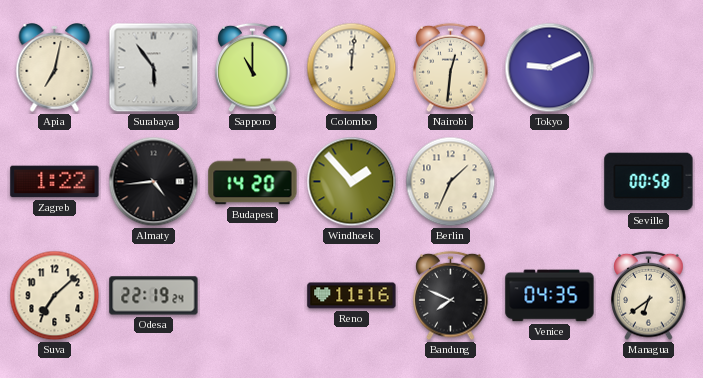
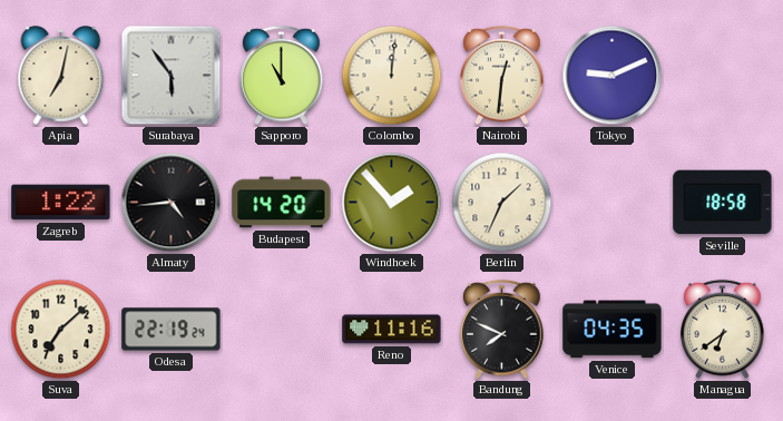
Seville: 00:58 -> 18:58
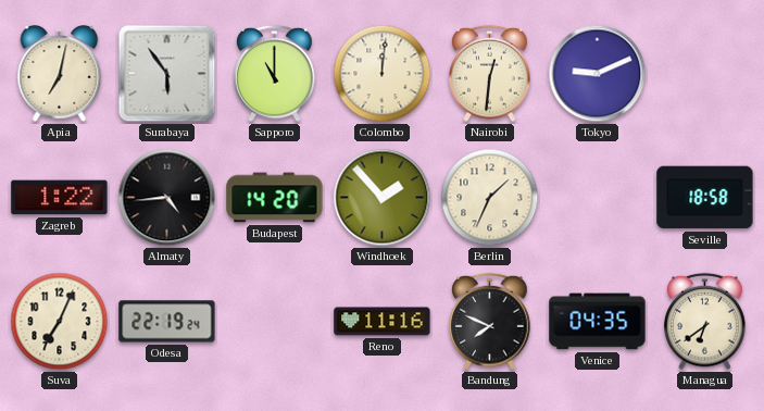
Suva: 7:08 -> 7:04
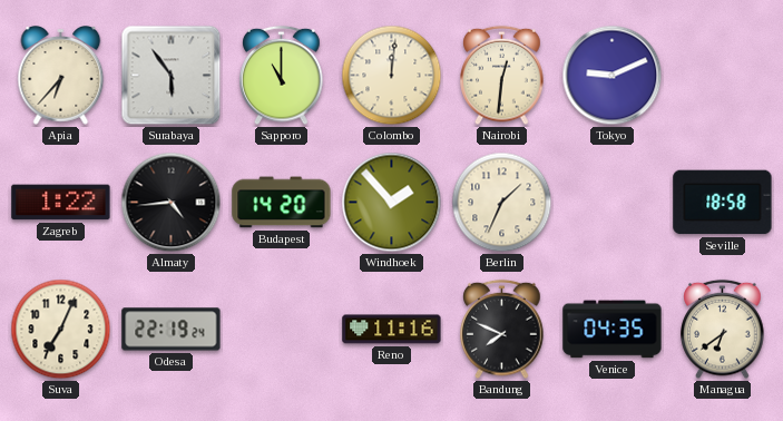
Apia: 7:02 -> 6:37
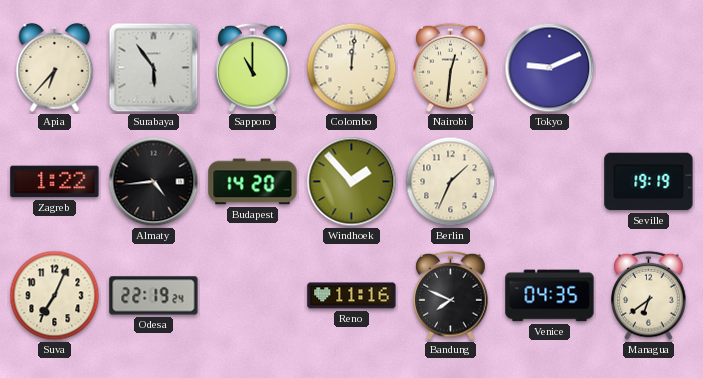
Seville: 18:58 -> 19:19
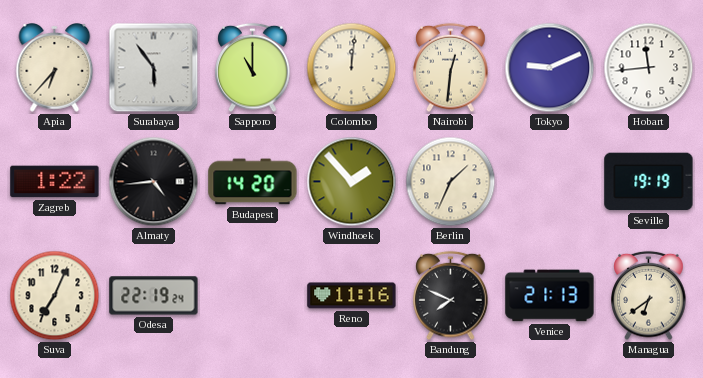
Hobart: none -> 11:44
Venice: 04:35 -> 21:13
